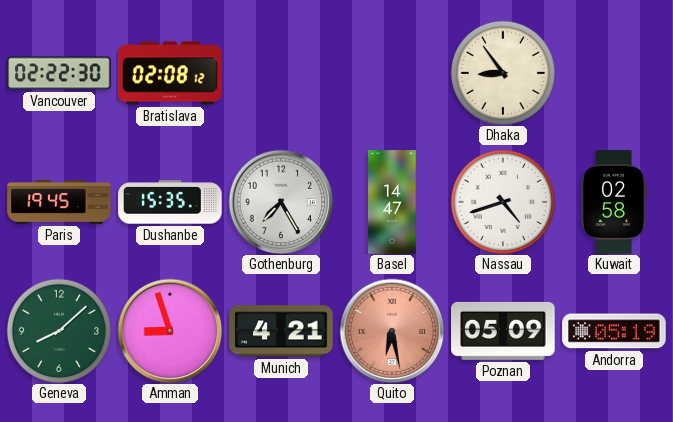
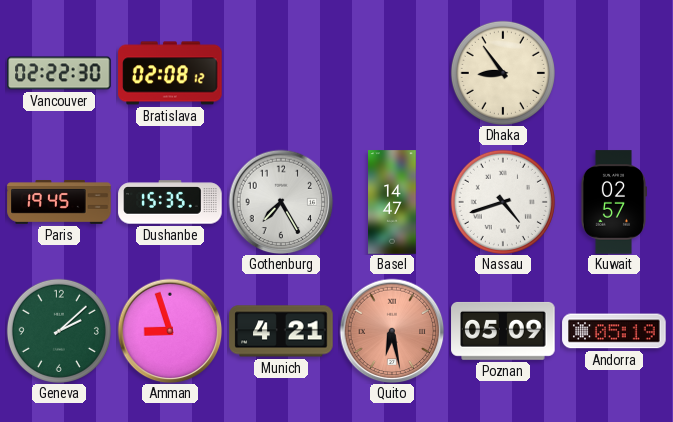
Kuwait: 02:58 -> 02:57
Geneva: 8:08 -> 2:08
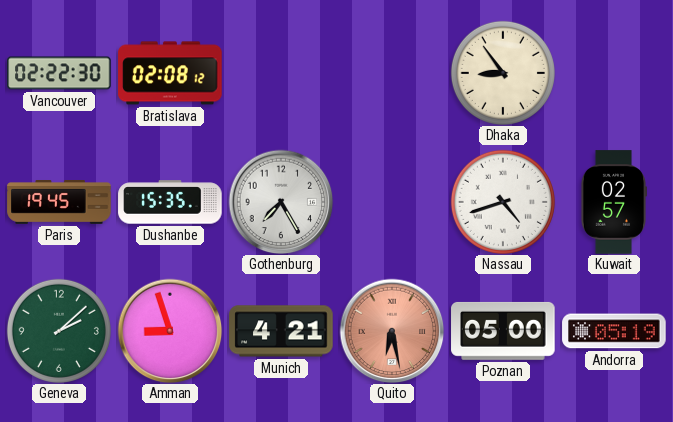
Basel: 14:47 -> none
Poznan: 05:09 -> 05:00
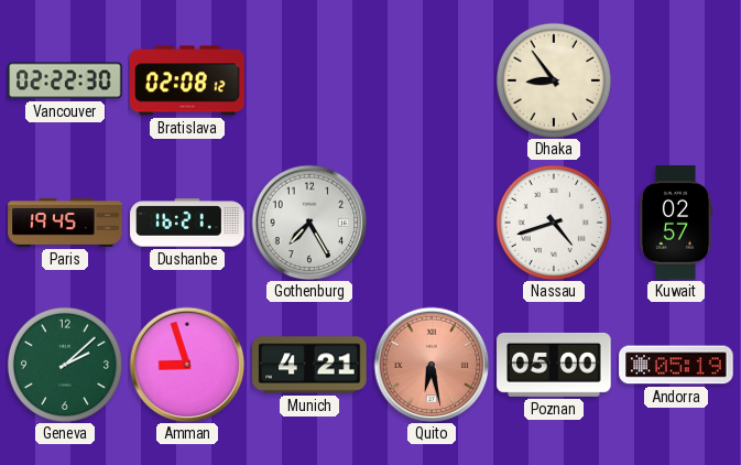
Dushanbe: 15:35 -> 16:21
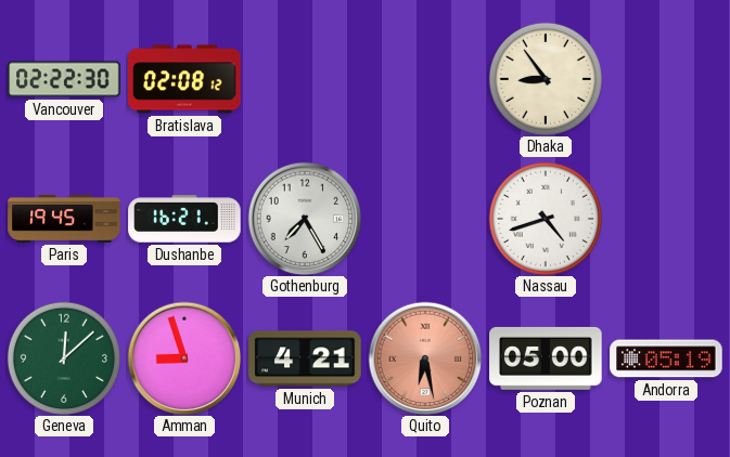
Kuwait: 02:57 -> none
Geneva: 2:08 -> 12:08
